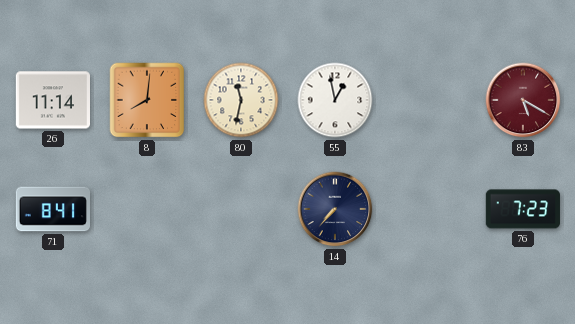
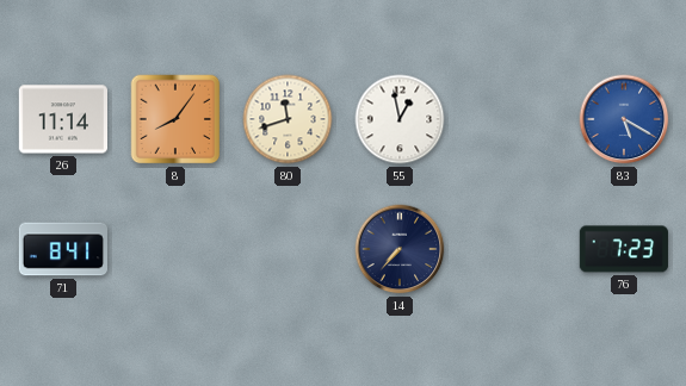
8: 8:01 -> 8:06
80: 11:32 -> 11:42
83 dial: burgundy -> blue
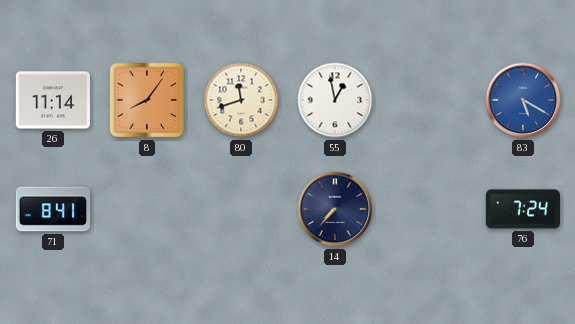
76: 7:23 -> 7:24
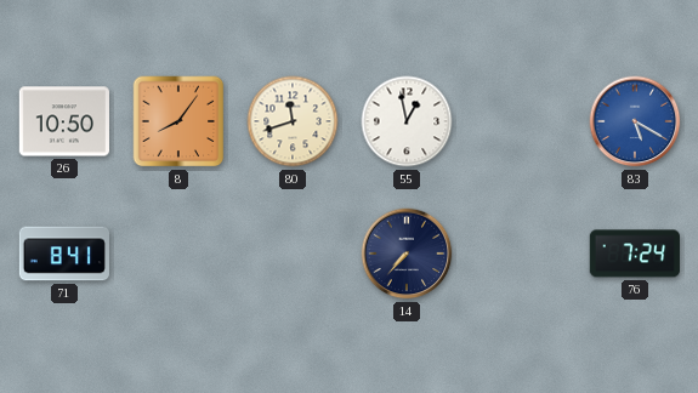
26: 11:14 -> 10:50
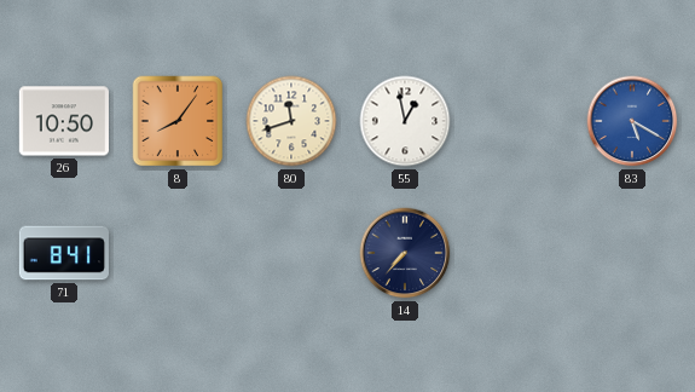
76: 7:24 -> none
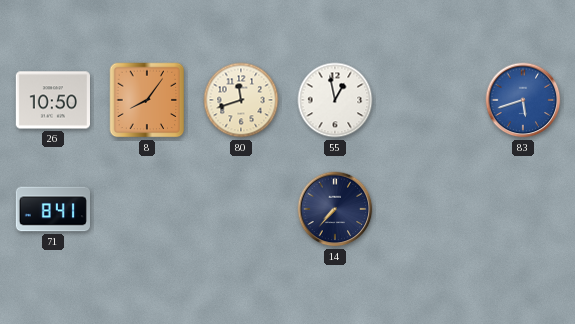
83: 5:20 -> 5:42
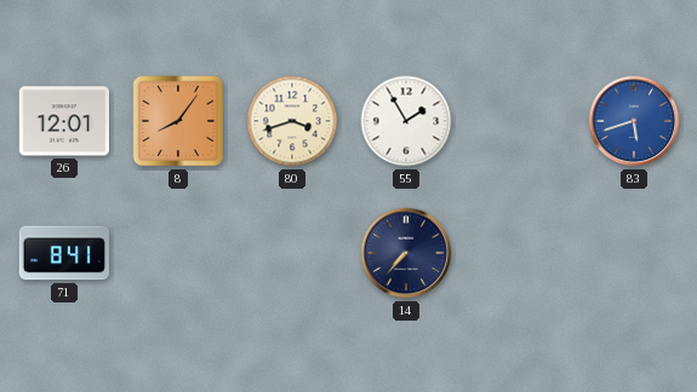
26: 10:50 -> 12:01
80: 11:42 -> 3:42
55: 12:58 -> 1:55
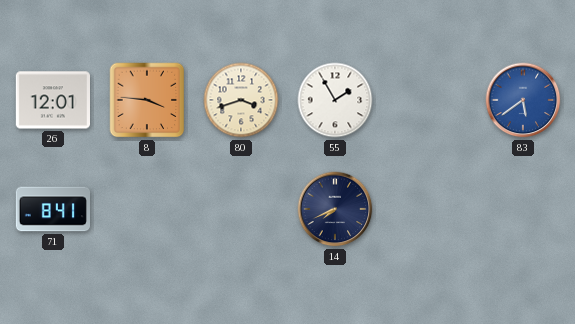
8: 8:06 -> 3:46
83: 5:42 -> 5:39
14: 7:37 -> 7:41
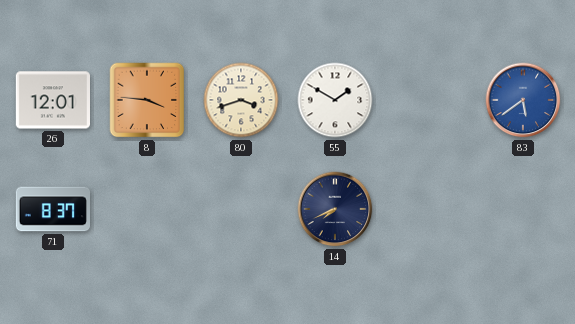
55: 1:55 -> 1:50
71: 8:41 -> 8:37
